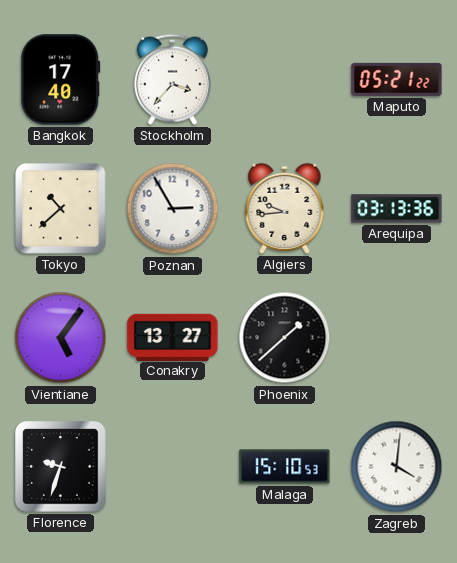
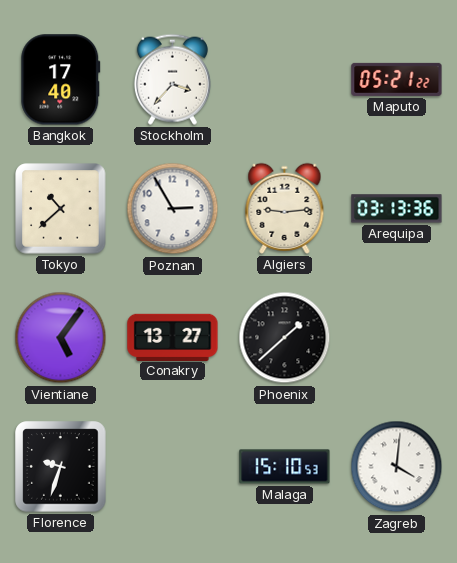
Algiers: 9:44 -> 9:14
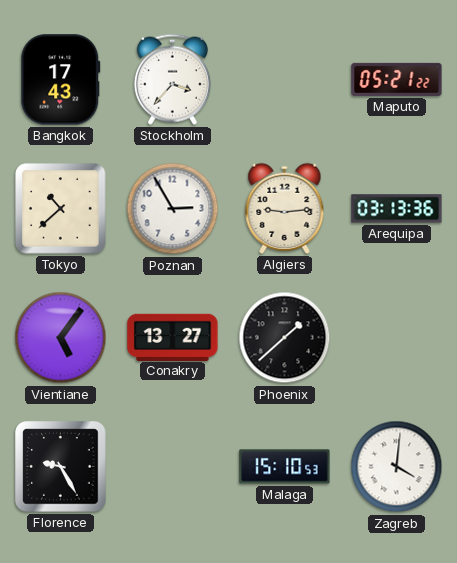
Bangkok: 17:40 -> 17:43
Florence: 9:33 -> 9:25
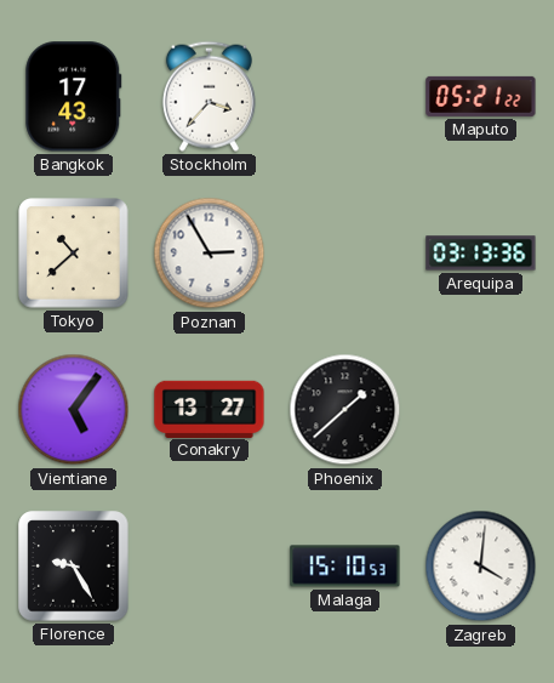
Algiers: 9:14 -> none
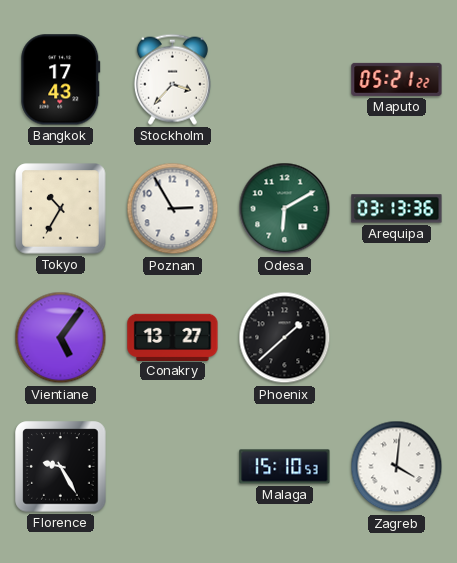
Tokyo: 10:38 -> 10:35
Odesa: none -> 6:10
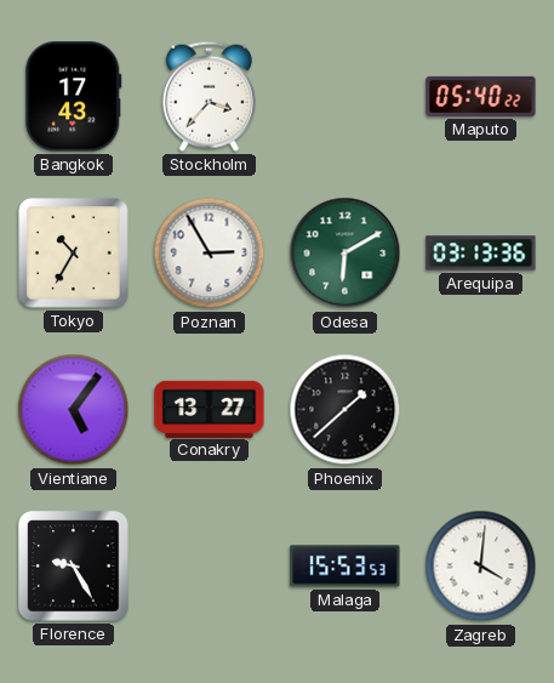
Maputo: 05:21 -> 05:40
Malaga: 15:10 -> 15:53
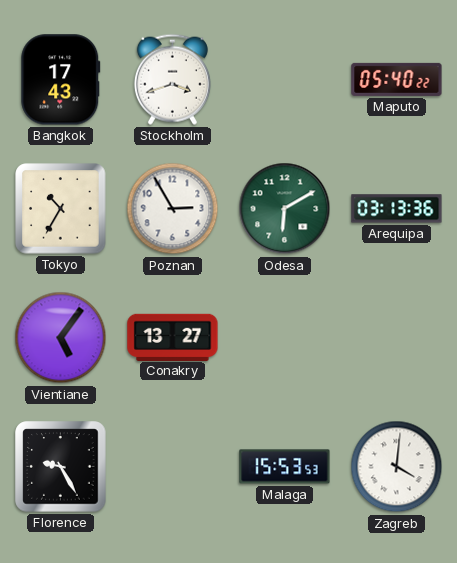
Stockholm: 3:37 -> 3:42
Phoenix: 1:38 -> none
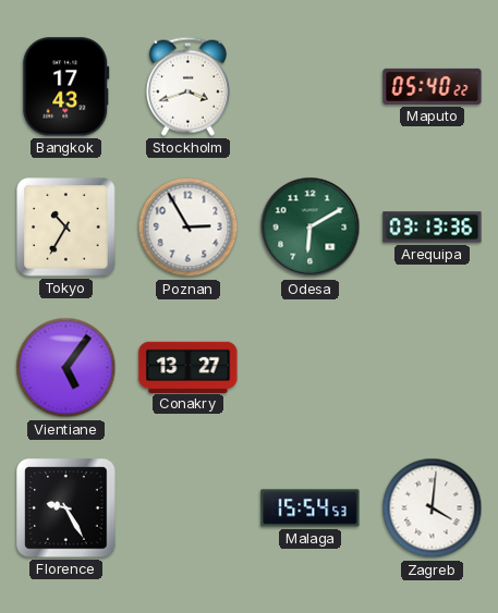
Malaga: 15:53 -> 15:54
